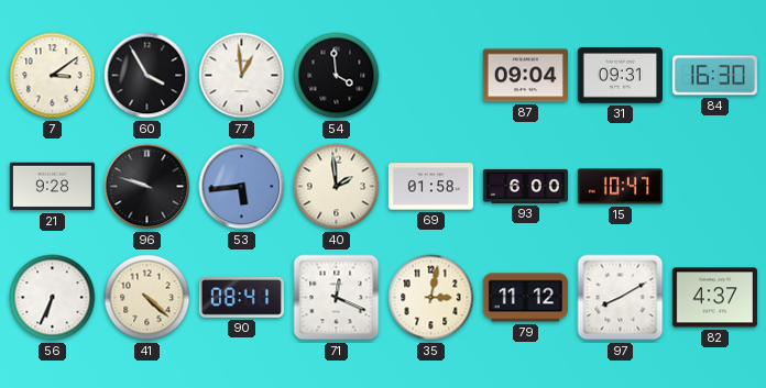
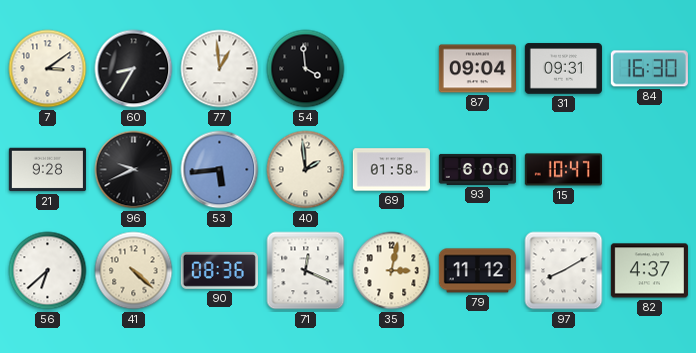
60: 3:55 -> 8:35
96: 9:48 -> 9:41
56: 6:34 -> 6:38
90: 08:41 -> 08:36
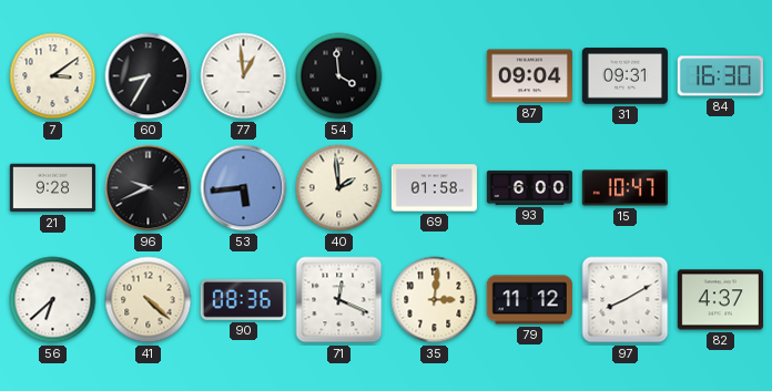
35: 3:02 -> 3:01
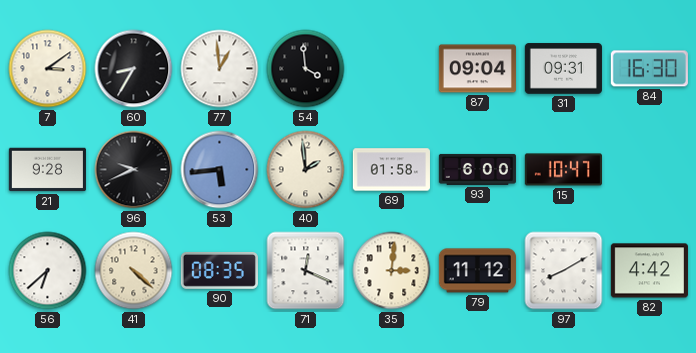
90: 08:36 -> 08:35
82: 4:37 -> 4:42
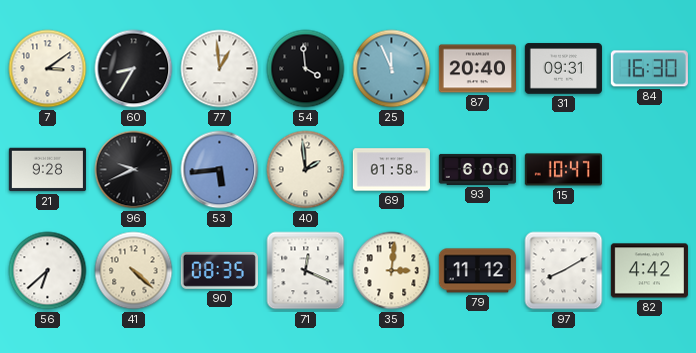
25: none -> 11:56
87: 09:04 -> 20:40
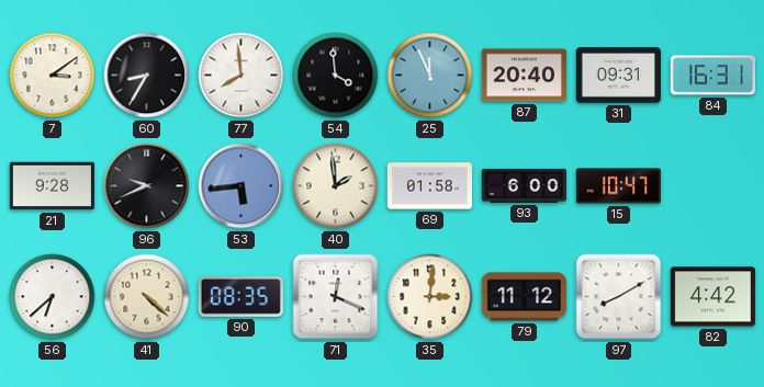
77: 12:59 -> 7:59
84: 16:30 -> 16:31
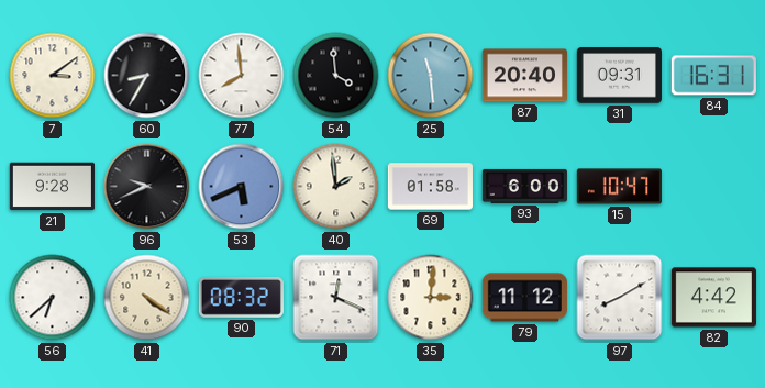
25: 11:56 -> 11:29
53: 5:44 -> 5:41
41: 4:22 -> 4:21
90: 08:35 -> 08:32
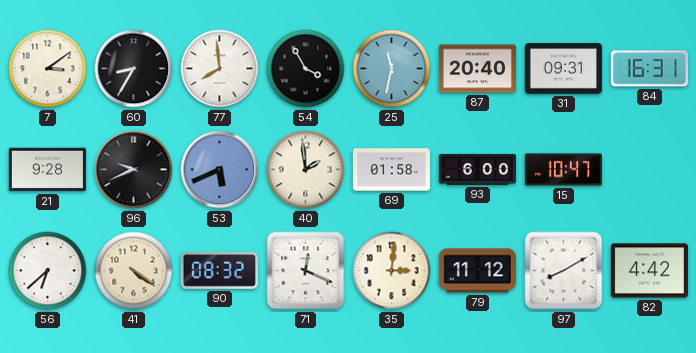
54: 3:59 -> 3:55
25: 11:29 -> 11:32
